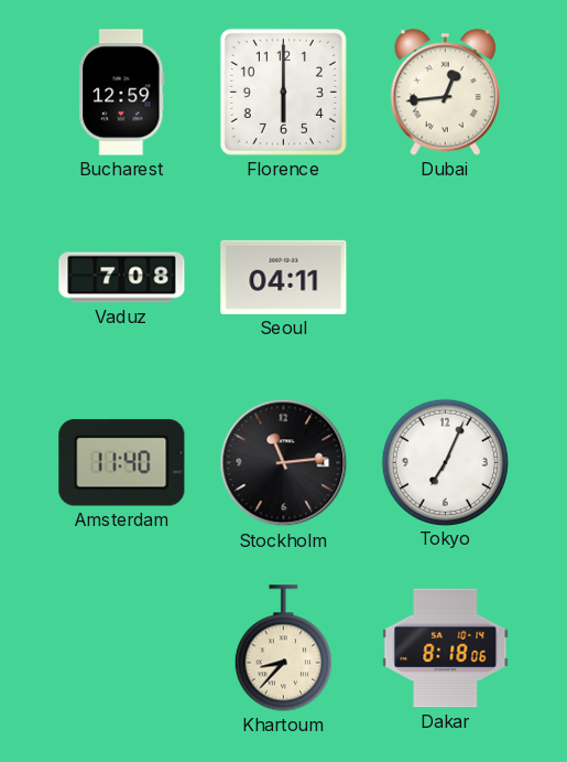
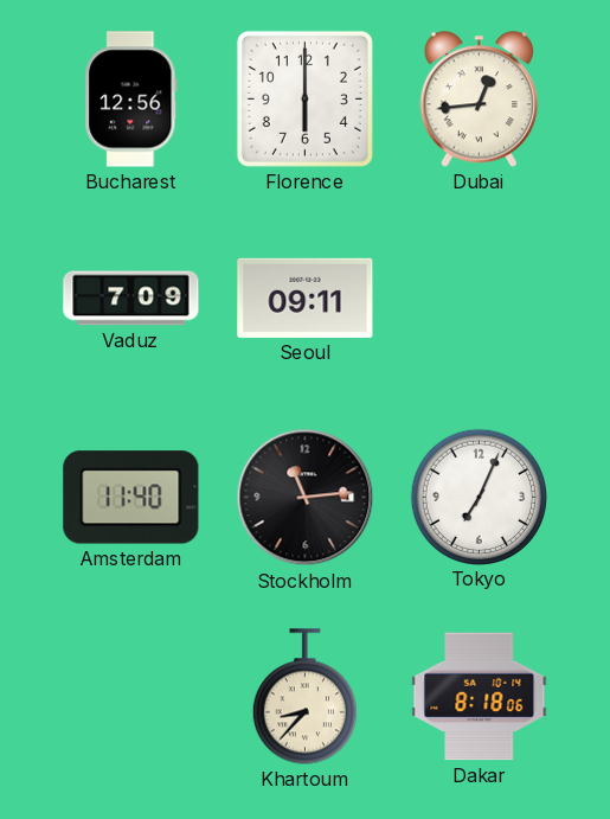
Bucharest: 12:59 -> 12:56
Vaduz: 7:08 -> 7:09
Seoul: 04:11 -> 09:11
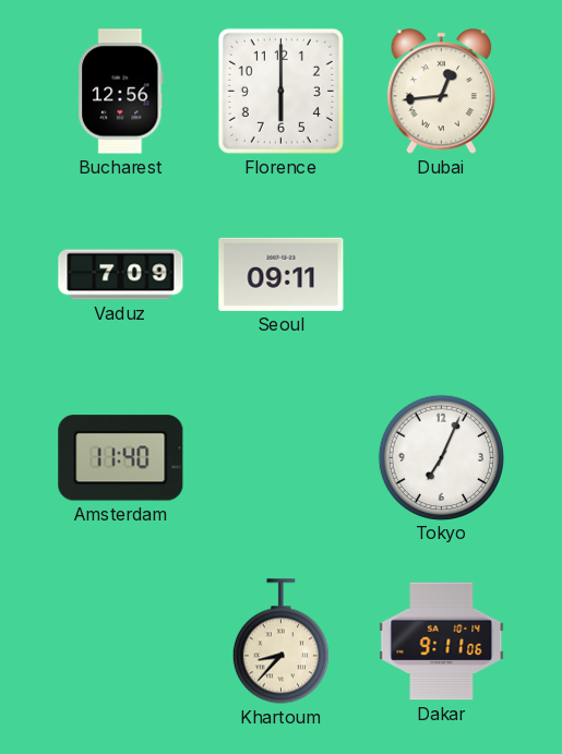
Stockholm: 11:14 -> none
Dakar: 8:18 -> 9:11
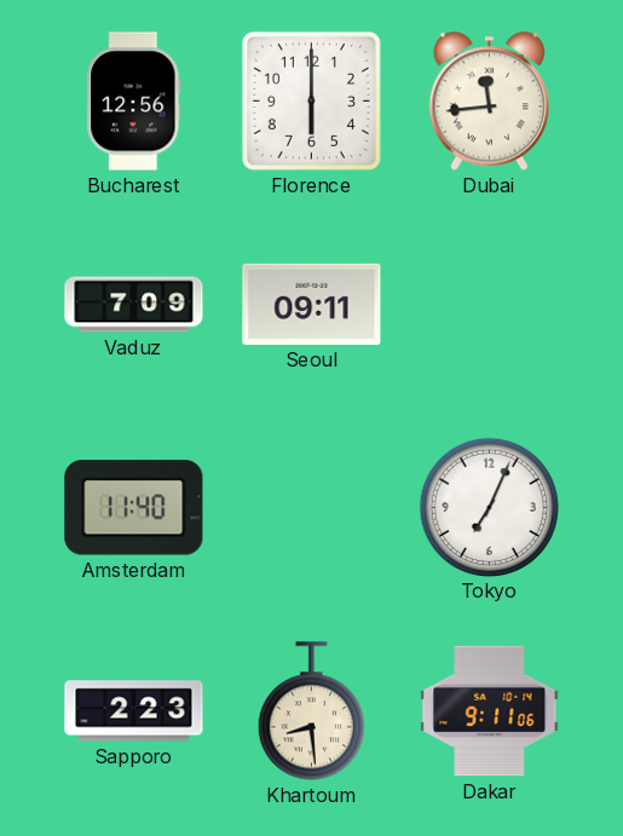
Dubai: 12:44 -> 11:44
Sapporo: none -> 2:23
Khartoum: 8:37 -> 8:29
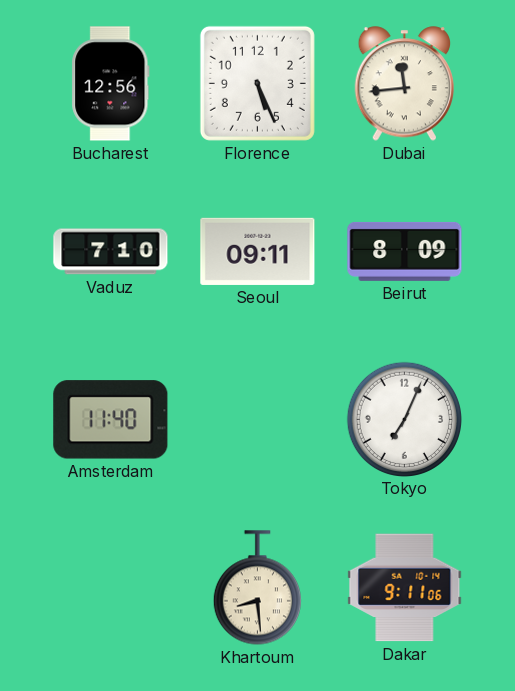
Florence: 6:00 -> 5:26
Vaduz: 7:09 -> 7:10
Beirut: none -> 8:09
Sapporo: 2:23 -> none
